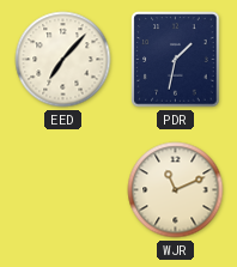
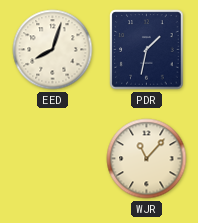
EED: 7:07 -> 8:03
WJR: 11:11 -> 11:07
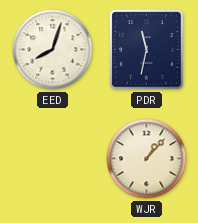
PDR: 1:32 -> 11:32
WJR: 11:07 -> 1:07
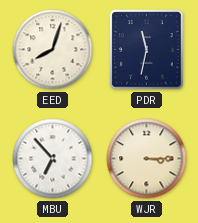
MBU: none -> 6:53
WJR: 1:07 -> 3:15
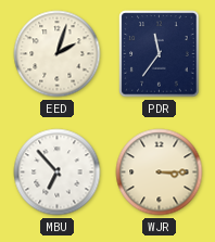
EED: 8:03 -> 2:03
PDR: 11:32 -> 11:36
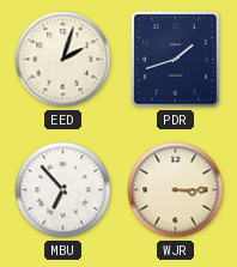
PDR: 11:36 -> 1:42
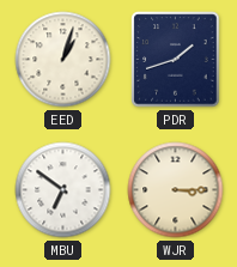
EED: 2:03 -> 1:03
MBU: 6:53 -> 6:51
